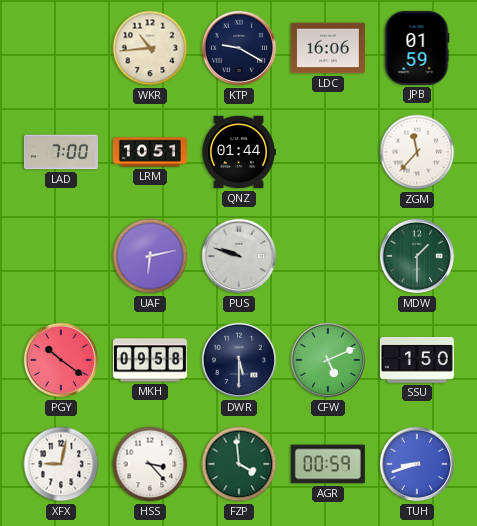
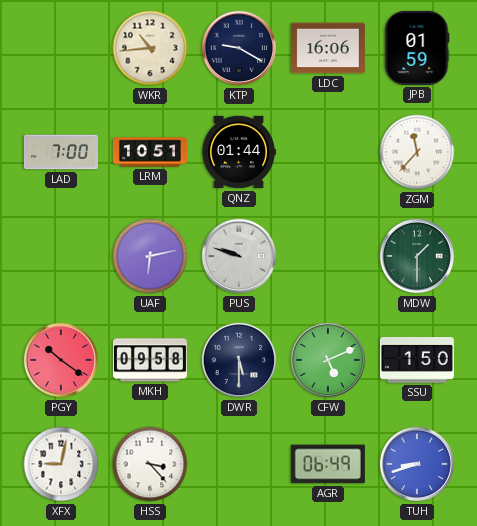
FZP: 3:59 -> none
AGR: 00:59 -> 06:49
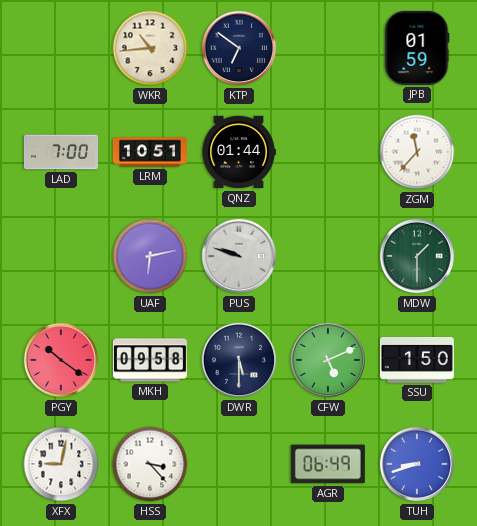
KTP: 9:20 -> 6:51
LDC: 16:06 -> none
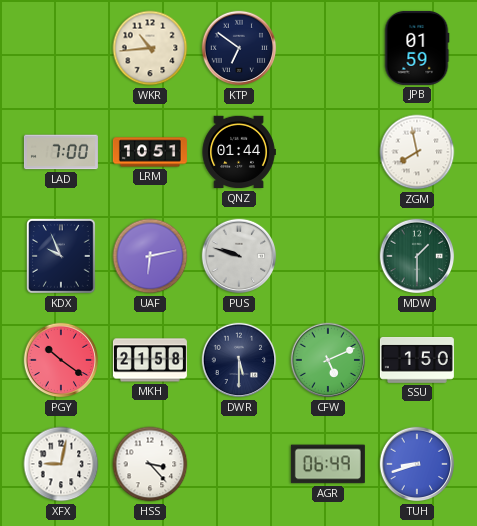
ZGM: 11:37 -> 7:58
KDX: none -> 9:56
MKH: 09:58 -> 21:58
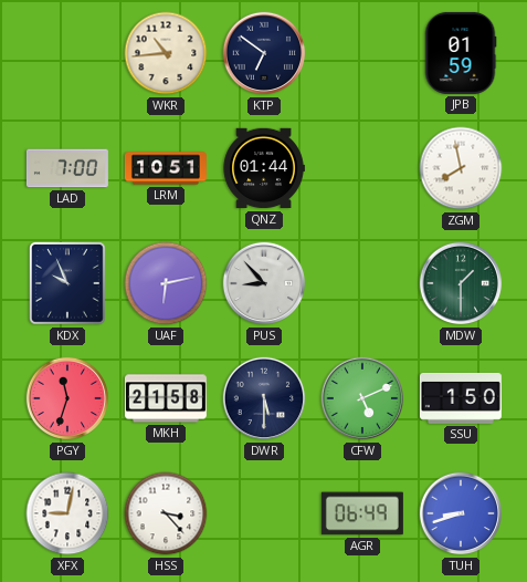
PUS: 9:48 -> 8:53
PGY: 10:21 -> 11:33
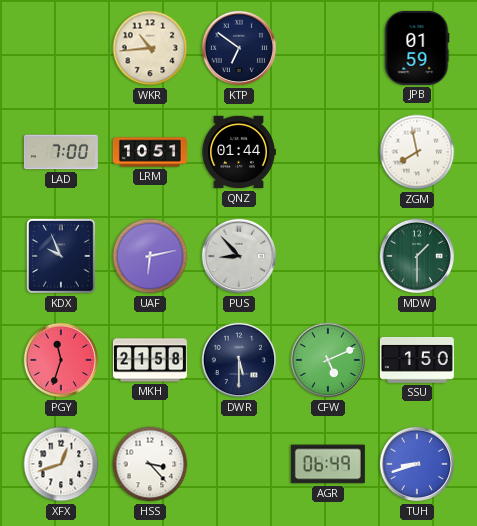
XFX: 9:02 -> 12:42
